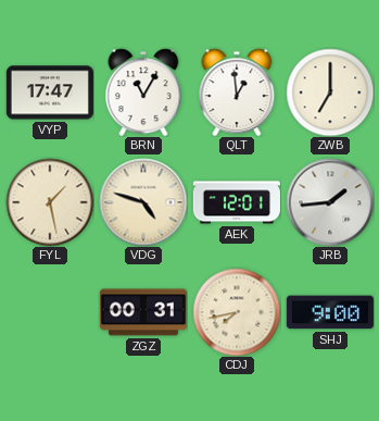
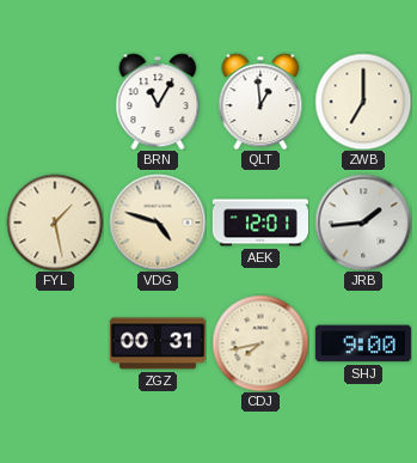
VYP: 17:47 -> none
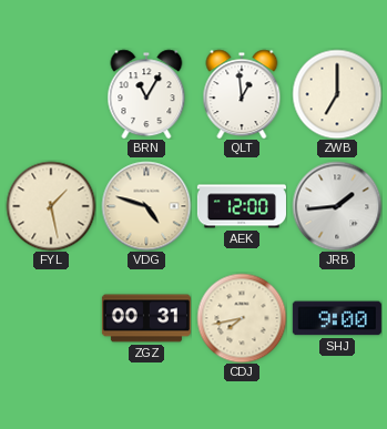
AEK: 12:01 -> 12:00
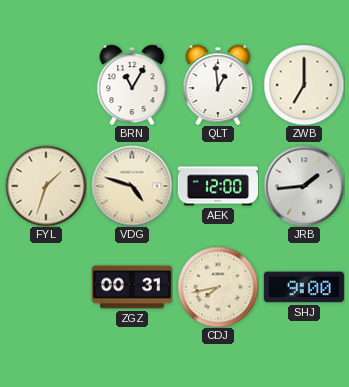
FYL: 1:28 -> 1:33
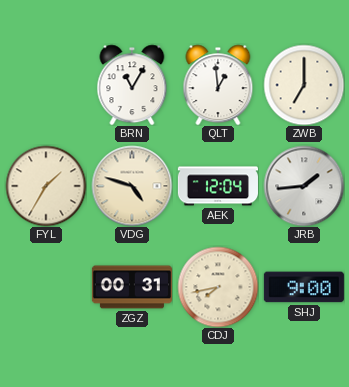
FYL: 1:33 -> 1:35
AEK: 12:00 -> 12:04
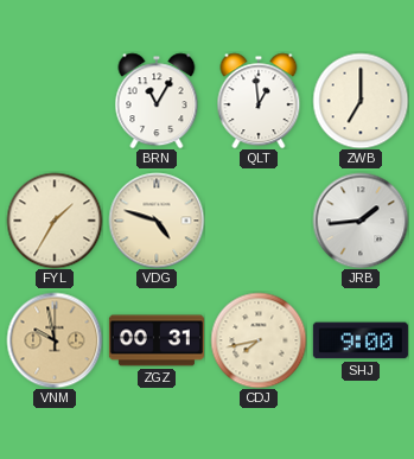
AEK: 12:04 -> none
VNM: none -> 9:58
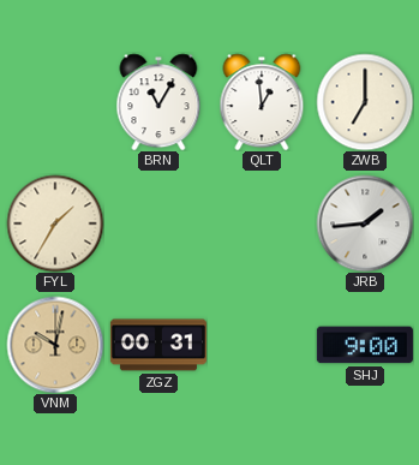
VDG: 4:48 -> none
VNM: 9:58 -> 10:02
CDJ: 7:43 -> none
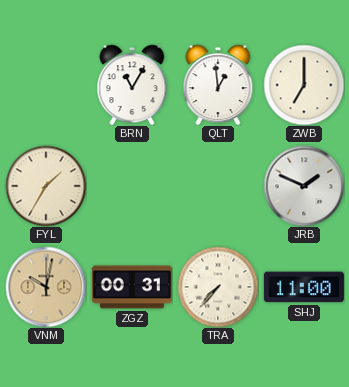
JRB: 1:44 -> 1:49
TRA: none -> 7:37
SHJ: 9:00 -> 11:00
